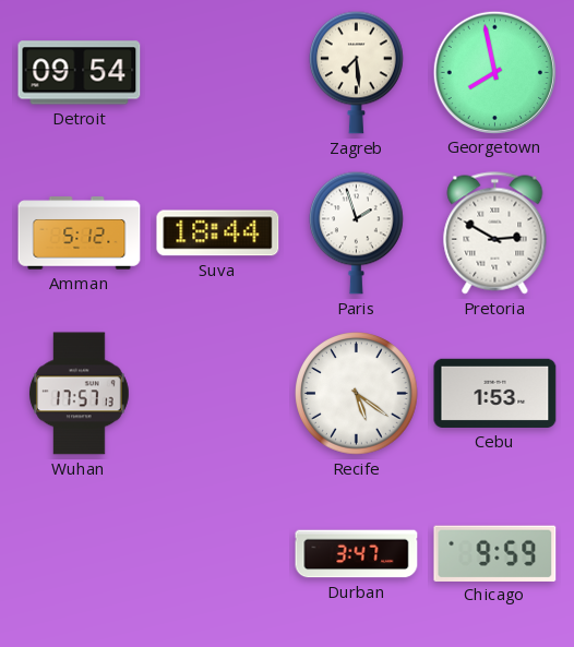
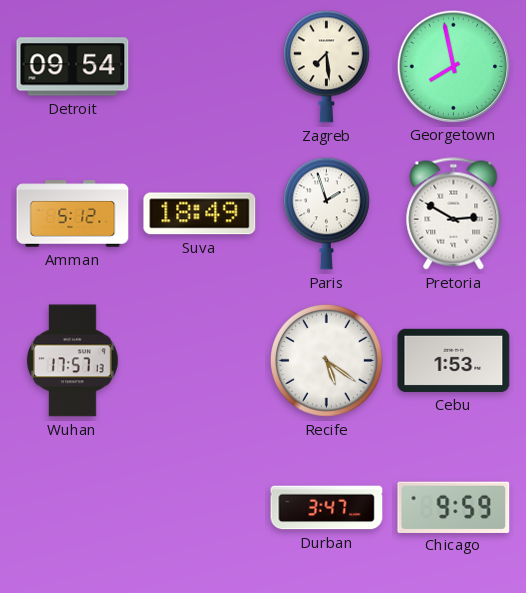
Suva: 18:44 -> 18:49
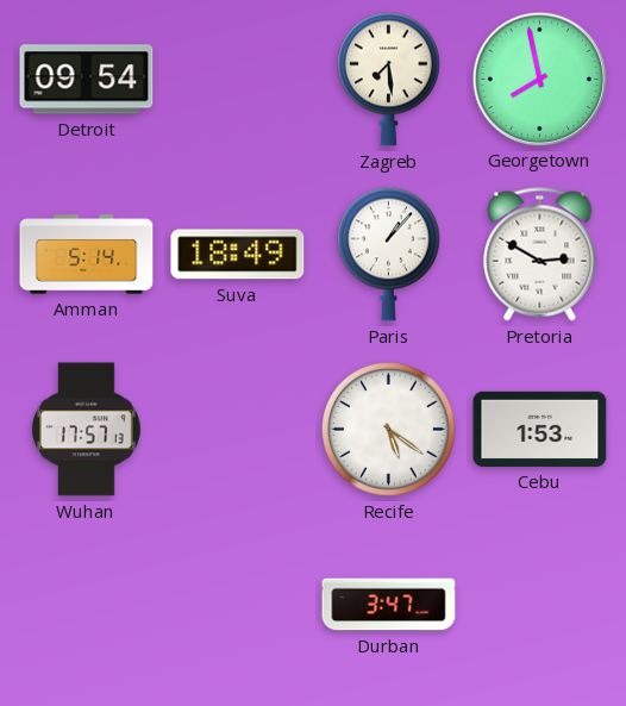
Amman: 5:12 -> 5:14
Paris: 1:57 -> 1:07
Chicago: 9:59 -> none
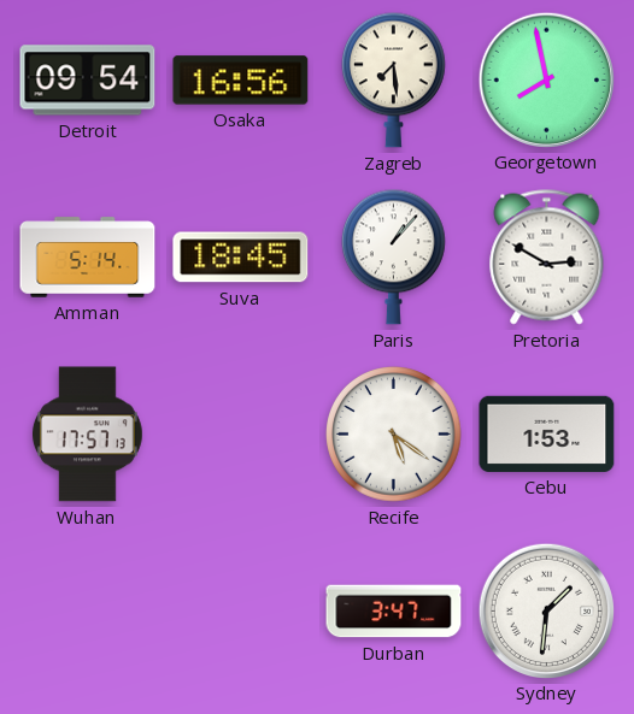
Osaka: none -> 16:56
Suva: 18:49 -> 18:45
Sydney: none -> 1:31
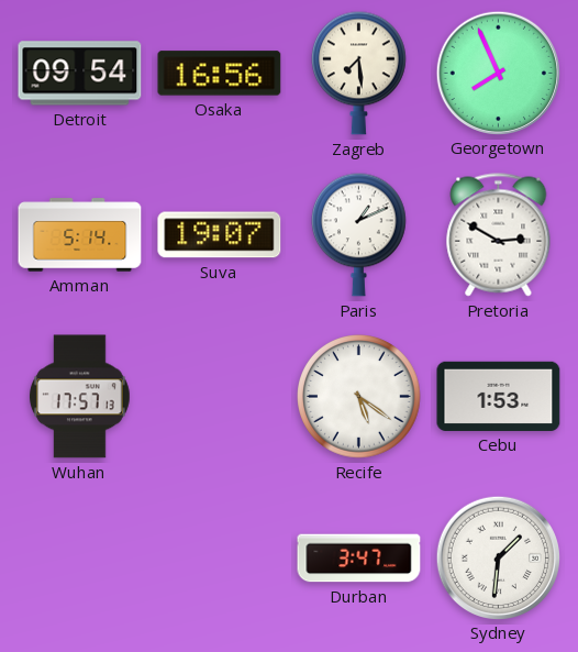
Georgetown: 7:58 -> 7:56
Suva: 18:45 -> 19:07
Paris: 1:07 -> 1:11
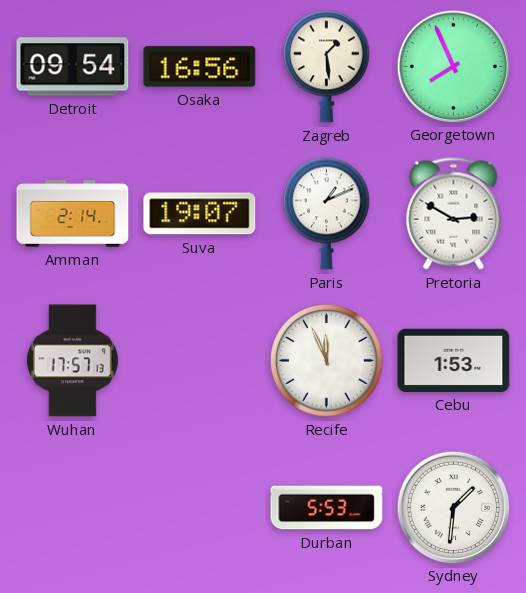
Zagreb: 7:29 -> 1:29
Amman: 5:14 -> 2:14
Recife: 5:21 -> 11:56
Durban: 3:47 -> 5:53
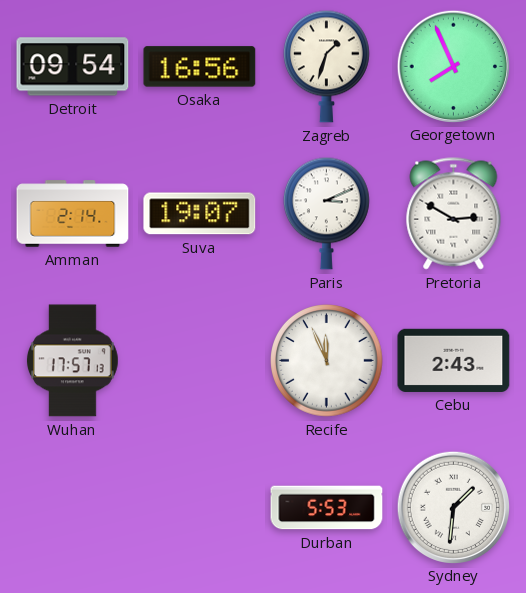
Zagreb: 1:29 -> 1:33
Paris: 1:11 -> 3:11
Cebu: 1:53 -> 2:43
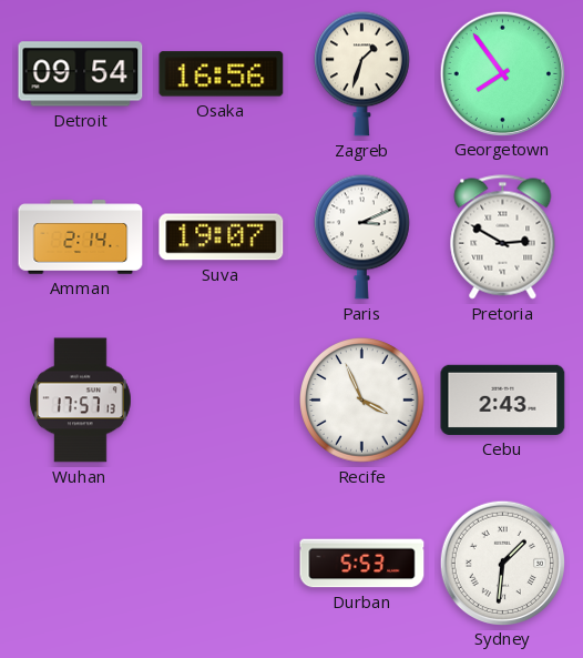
Georgetown: 7:56 -> 7:54
Recife: 11:56 -> 3:56
